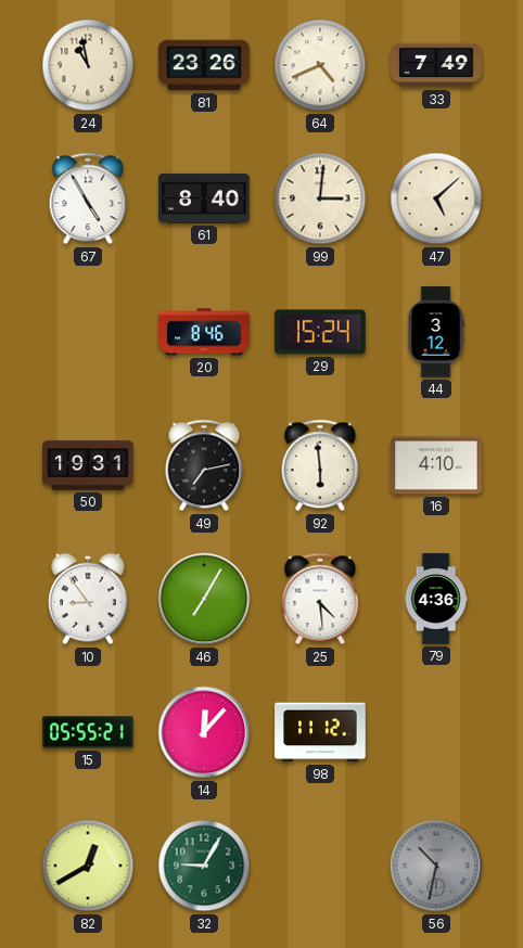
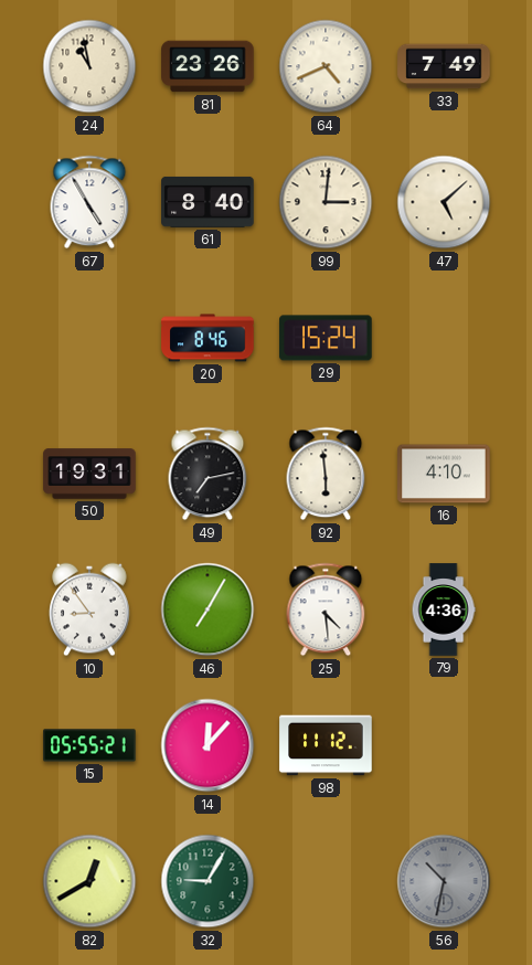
44: 3:12 -> none
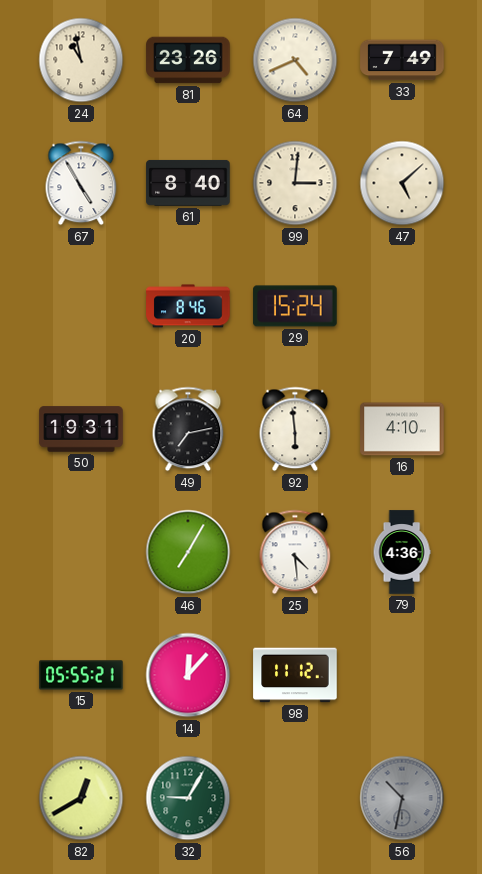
10: 8:54 -> none
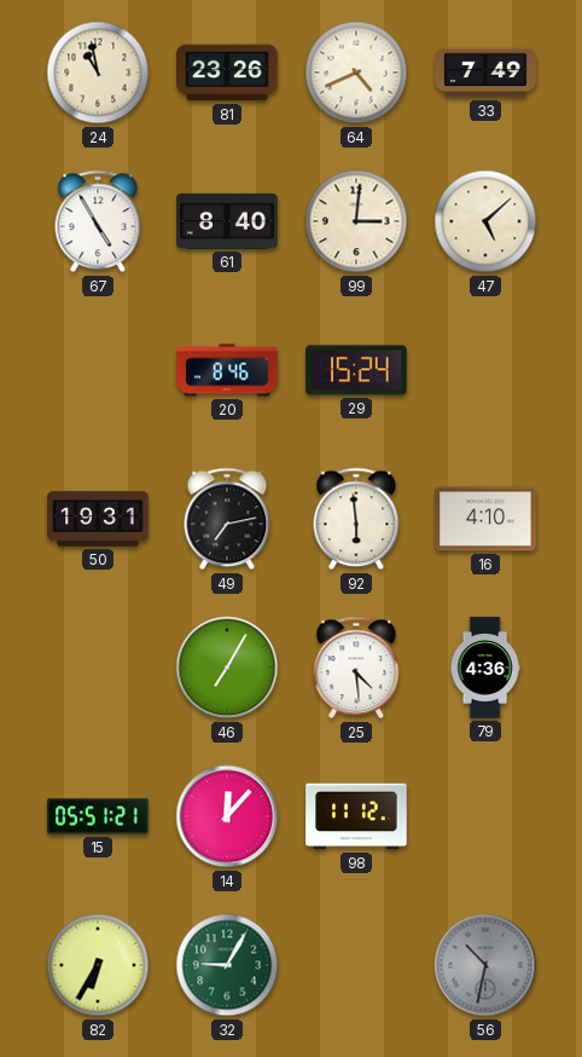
15: 05:55 -> 05:51
82: 12:40 -> 6:35
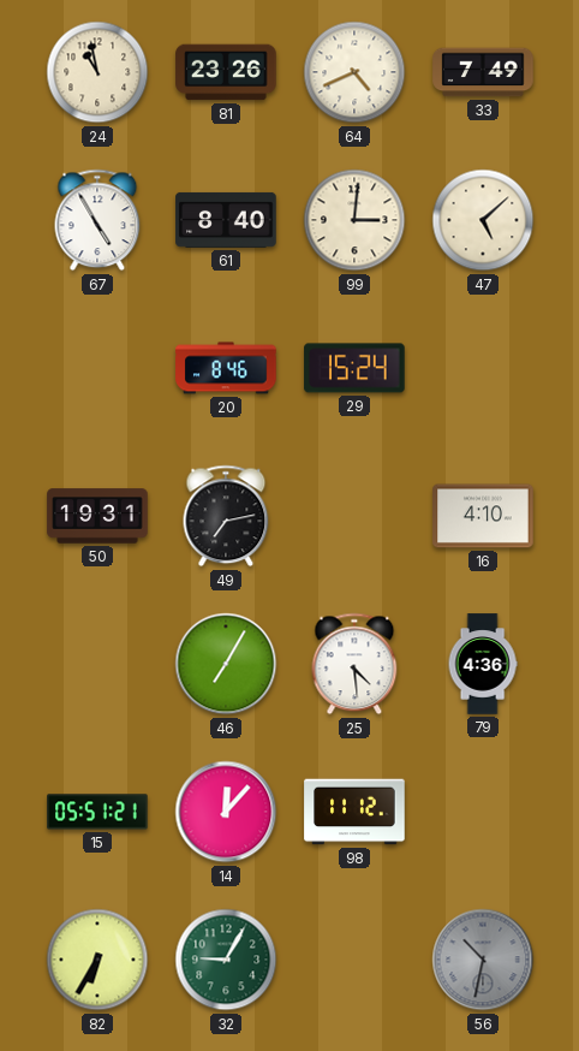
92: 5:59 -> none
